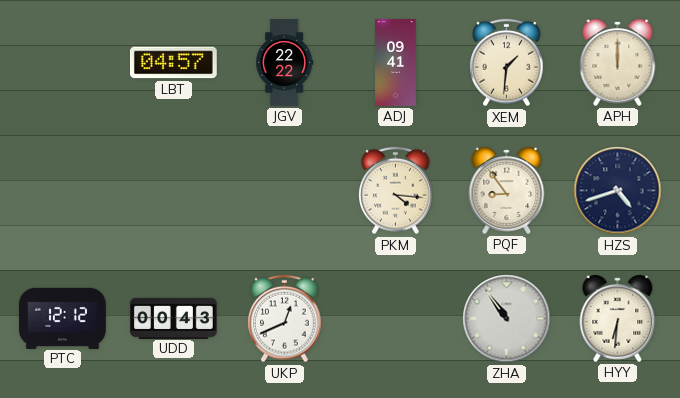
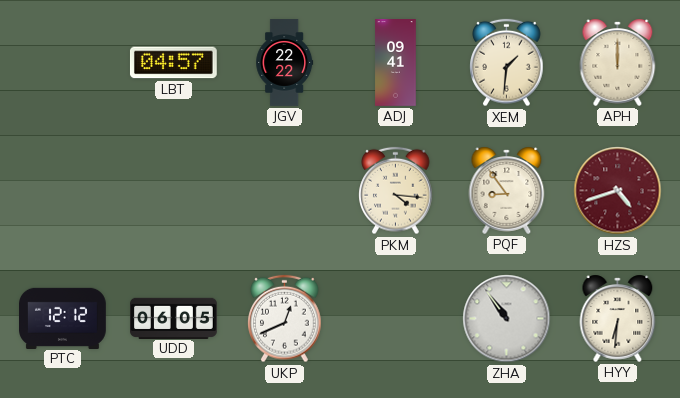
HZS dial: navy -> burgundy
UDD: 00:43 -> 06:05
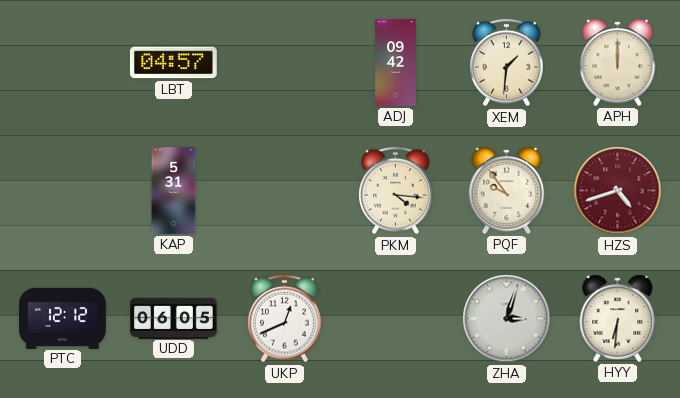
JGV: 22:22 -> none
ADJ: 09:41 -> 09:42
KAP: none -> 5:31
PQF: 8:54 -> 9:54
ZHA: 10:54 -> 3:03
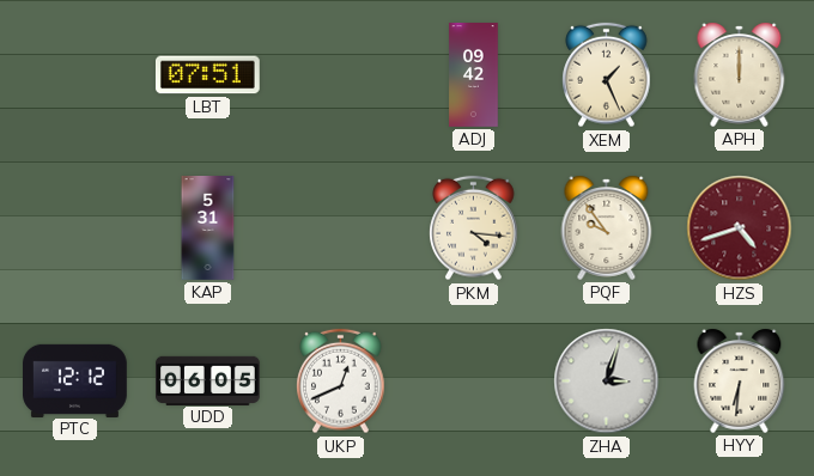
LBT: 04:57 -> 07:51
XEM: 1:31 -> 1:26
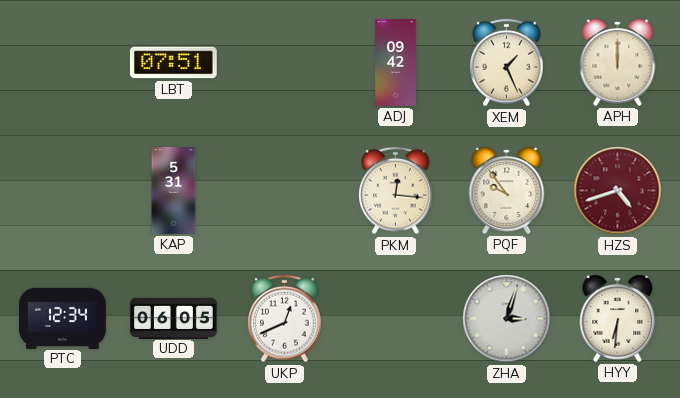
PKM: 4:16 -> 12:16
PTC: 12:12 -> 12:34
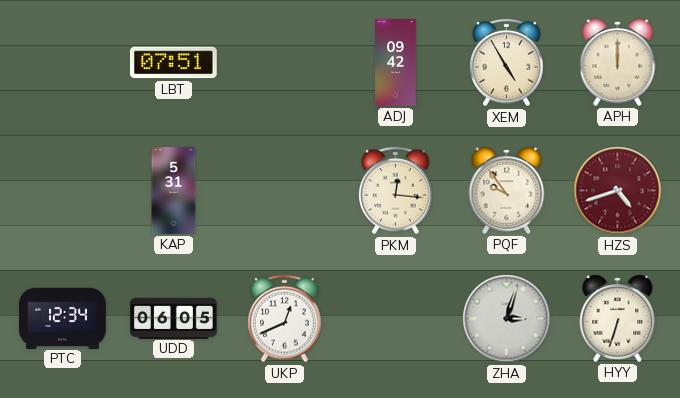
XEM: 1:26 -> 4:55
HYY: 6:31 -> 6:33
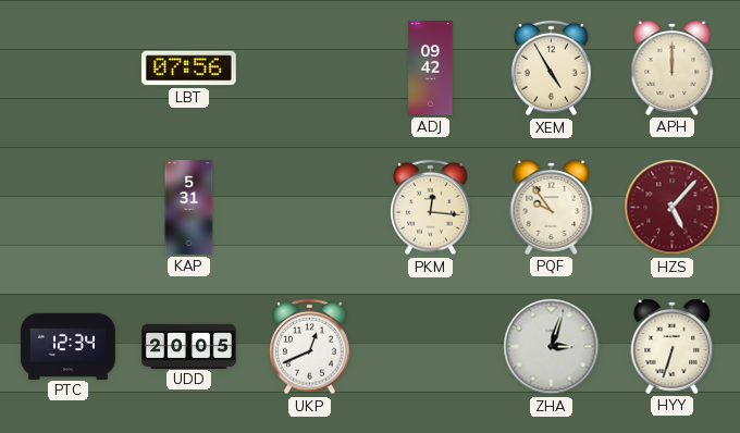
LBT: 07:51 -> 07:56
HZS: 4:42 -> 5:07
UDD: 06:05 -> 20:05
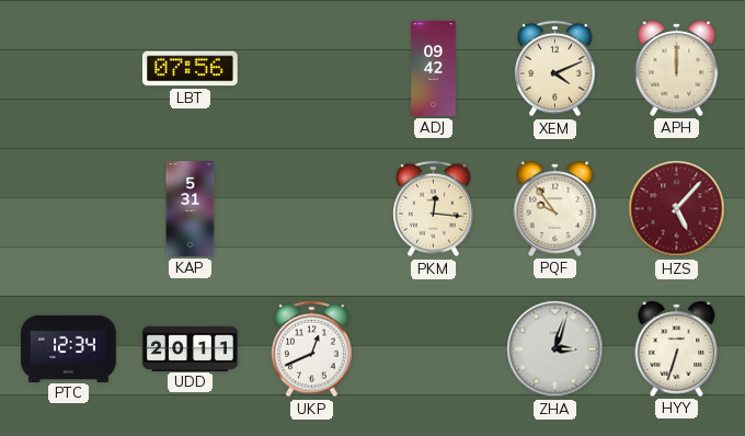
XEM: 4:55 -> 4:11
UDD: 20:05 -> 20:11
